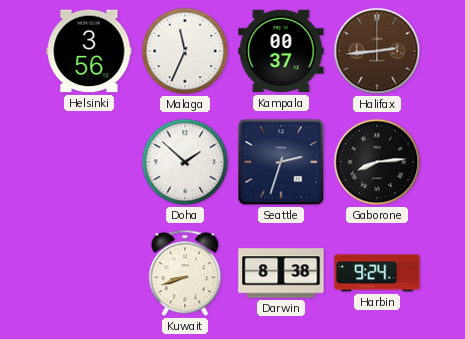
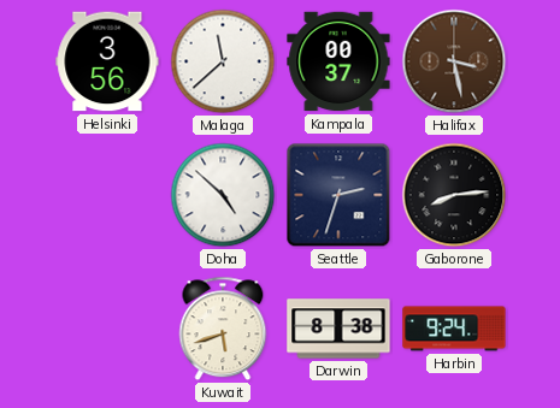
Malaga: 11:34 -> 11:38
Halifax: 2:44 -> 3:28
Doha: 1:52 -> 4:52
Kuwait: 8:42 -> 5:42
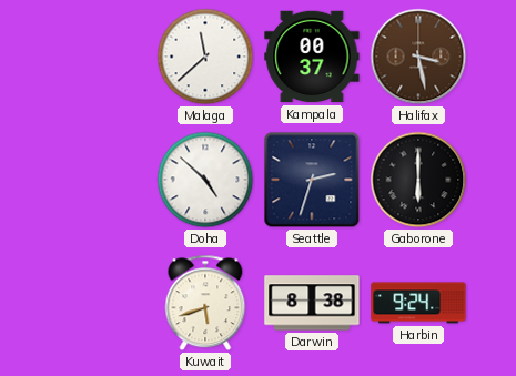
Helsinki: 3:56 -> none
Gaborone: 8:14 -> 6:00
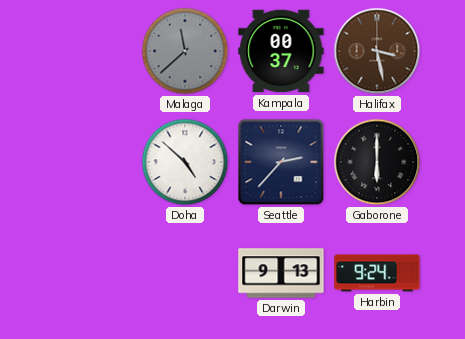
Malaga dial: white -> grey
Seattle: 2:33 -> 2:37
Kuwait: 5:42 -> none
Darwin: 8:38 -> 9:13
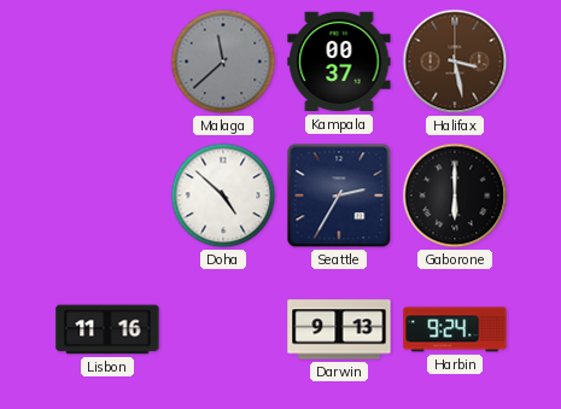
Seattle: 2:37 -> 2:35
Lisbon: none -> 11:16
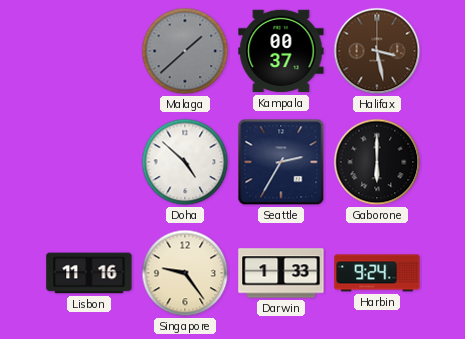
Malaga: 11:38 -> 1:38
Singapore: none -> 9:24
Darwin: 9:13 -> 1:33
